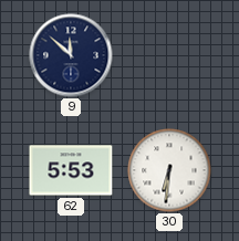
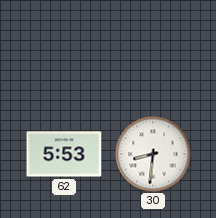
9: 11:52 -> none
30: 6:31 -> 8:31
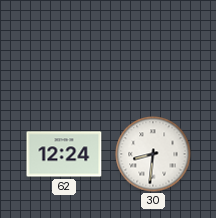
62: 5:53 -> 12:24
